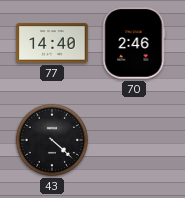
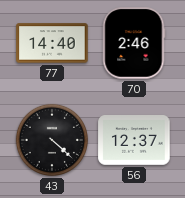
56: none -> 12:37
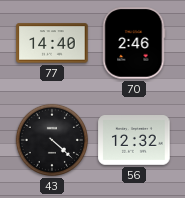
56: 12:37 -> 12:32
